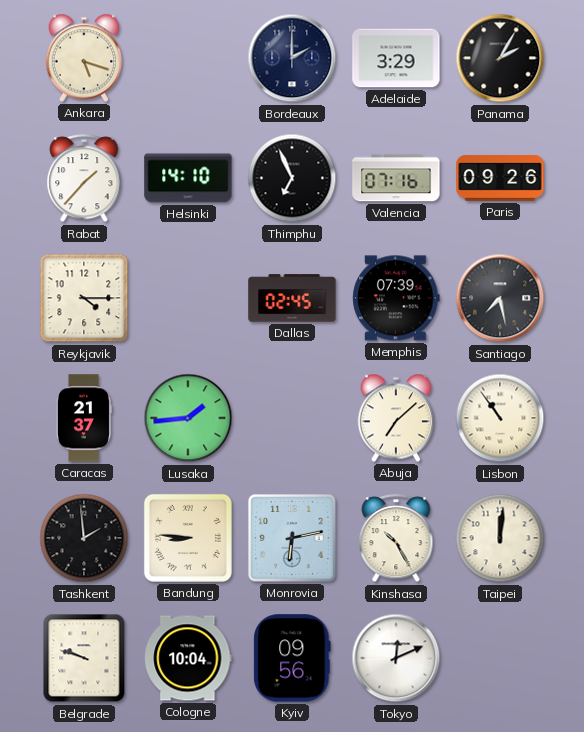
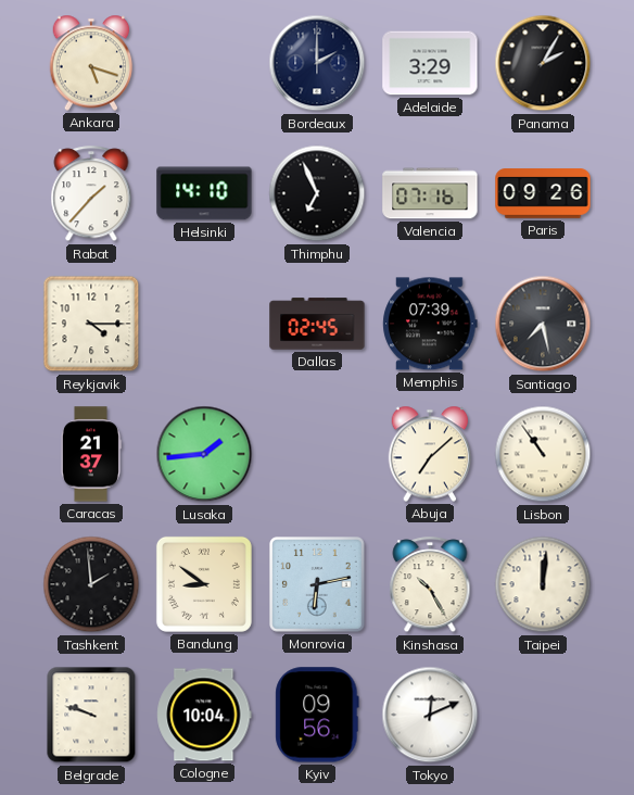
Bandung: 8:46 -> 8:51
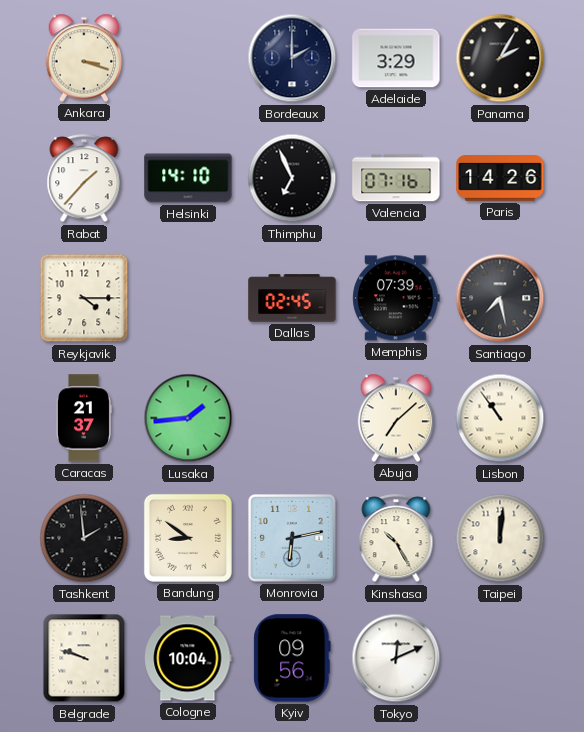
Ankara: 5:18 -> 3:18
Paris: 09:26 -> 14:26
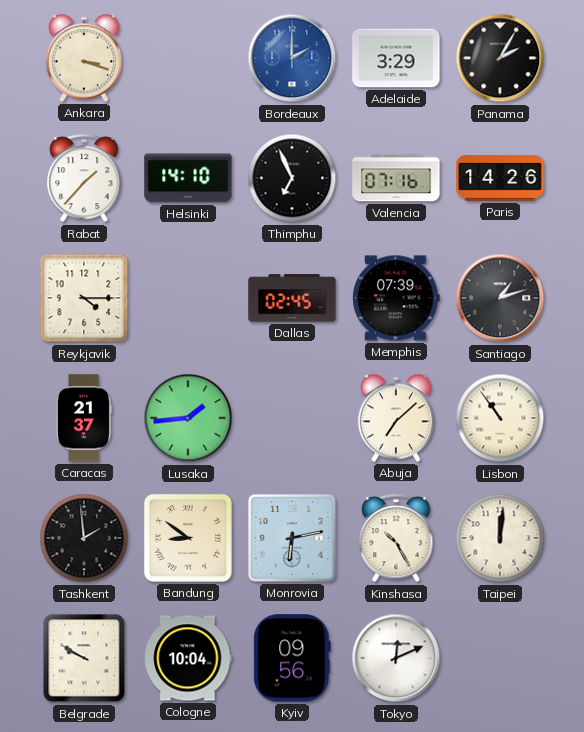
Bordeaux dial: navy -> blue
Santiago: 7:28 -> 1:12
Belgrade: 9:48 -> 9:50
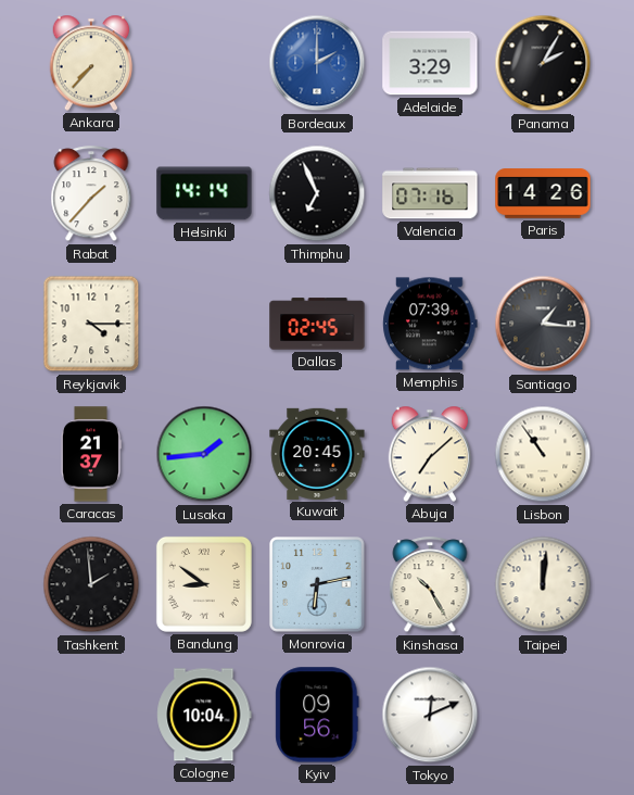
Ankara: 3:18 -> 7:37
Helsinki: 14:10 -> 14:14
Santiago: 1:12 -> 1:16
Kuwait: none -> 20:45
Belgrade: 9:50 -> none
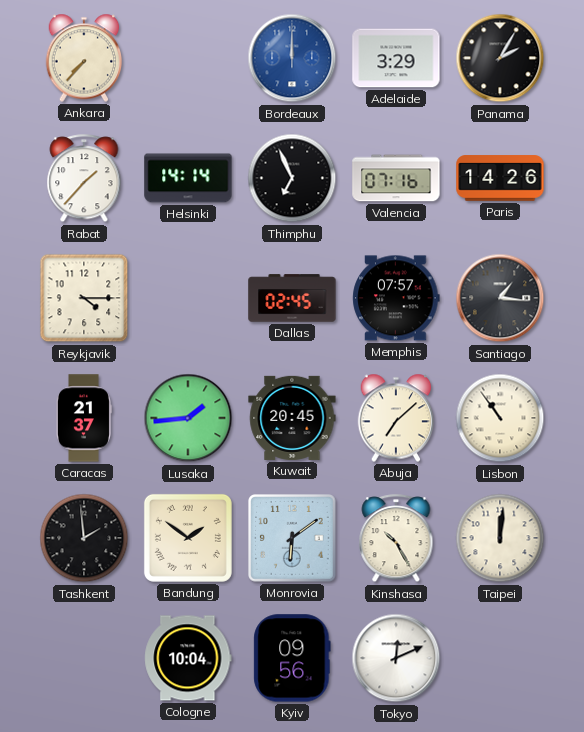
Bordeaux: 2:00 -> 12:00
Memphis: 07:39 -> 07:57
Bandung: 8:51 -> 1:51
Monrovia: 6:13 -> 6:09
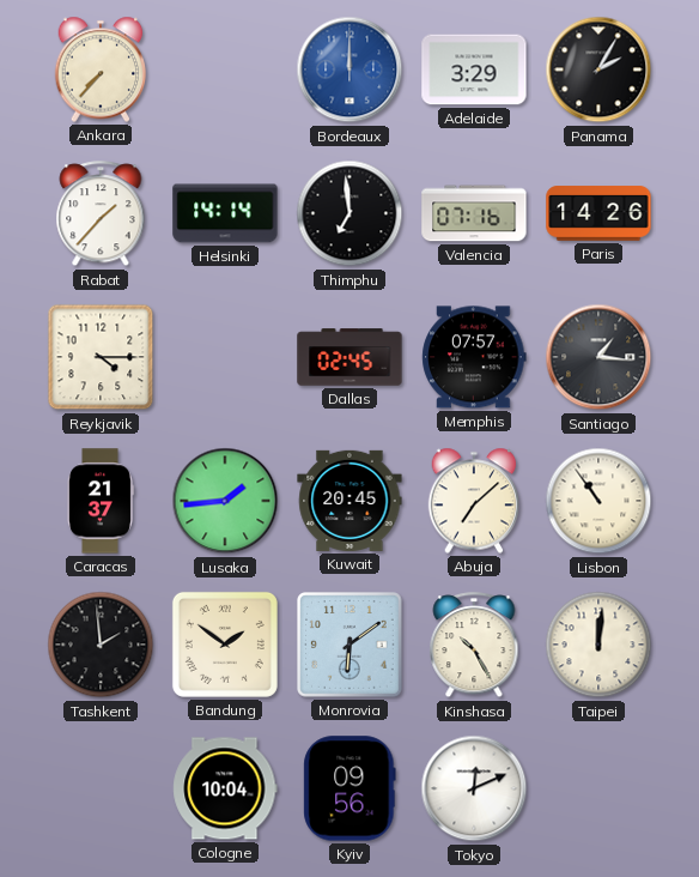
Thimphu: 6:56 -> 6:59
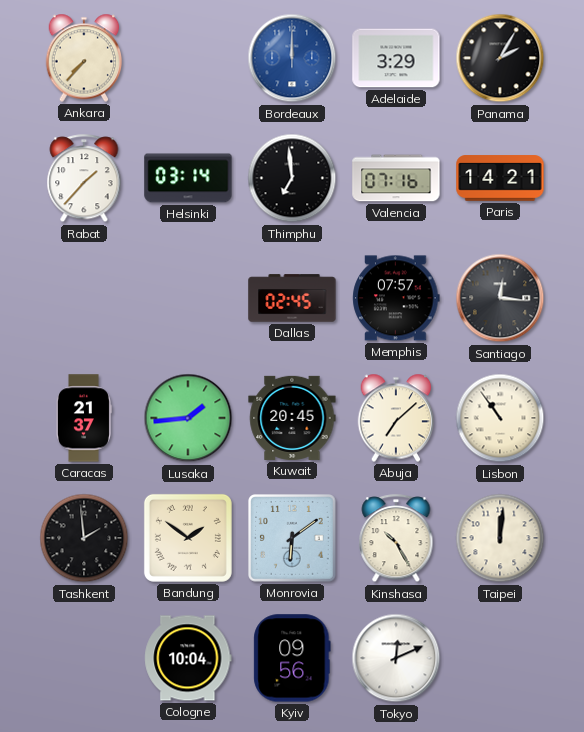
Helsinki: 14:14 -> 03:14
Paris: 14:26 -> 14:21
Reykjavik: 4:15 -> none
Santiago: 1:16 -> 12:16
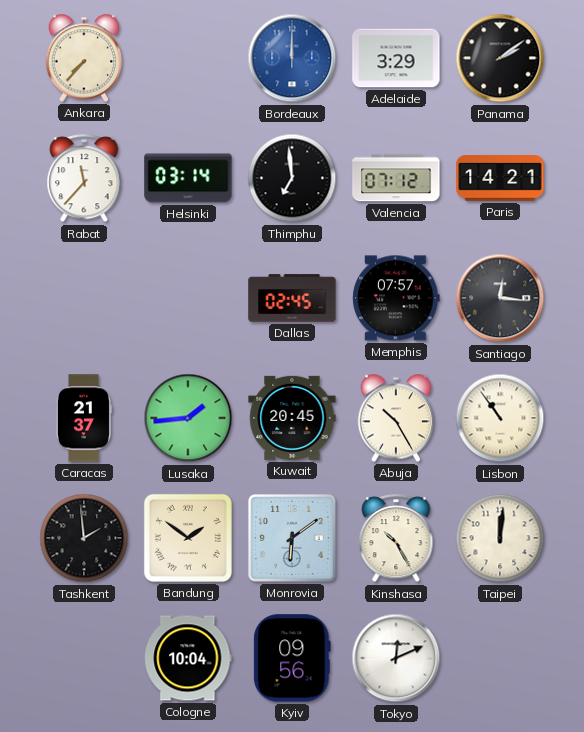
Panama: 2:05 -> 2:09
Rabat: 1:37 -> 11:37
Valencia: 07:16 -> 07:12
Abuja: 7:08 -> 10:25
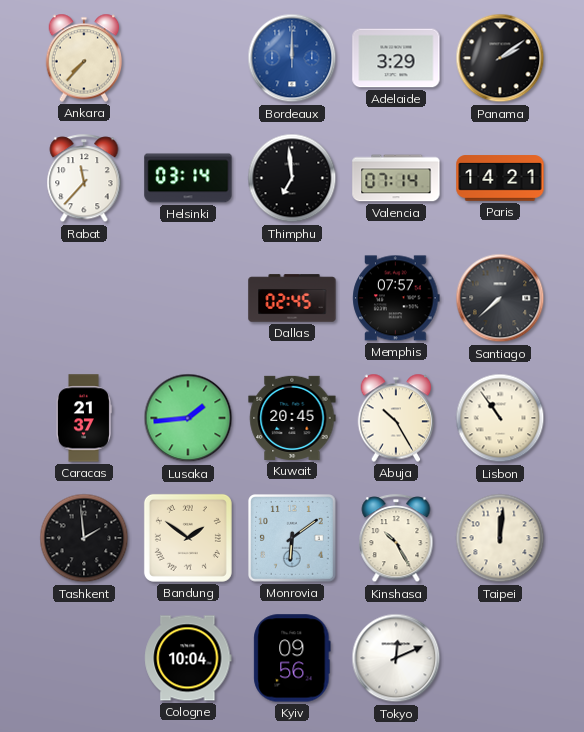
Valencia: 07:12 -> 07:14
Santiago: 12:16 -> 7:38
